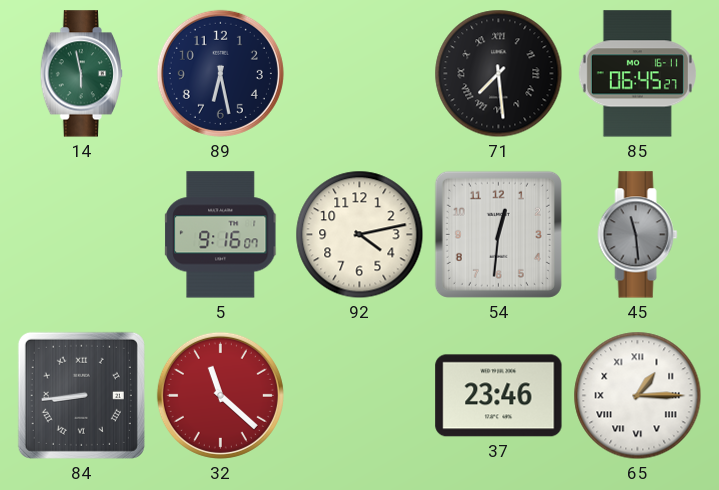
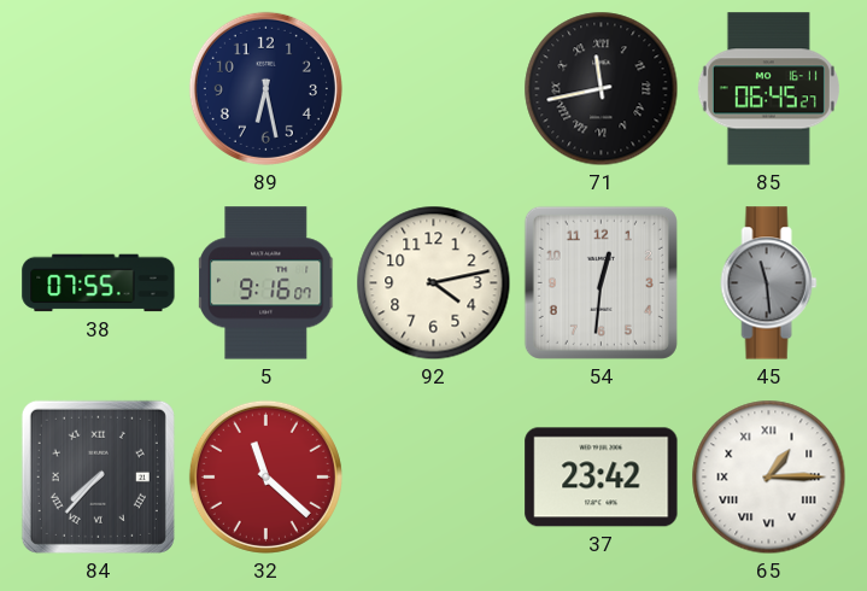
14: 5:58 -> none
71: 7:29 -> 11:43
38: none -> 07:55
84: 8:44 -> 7:37
37: 23:46 -> 23:42
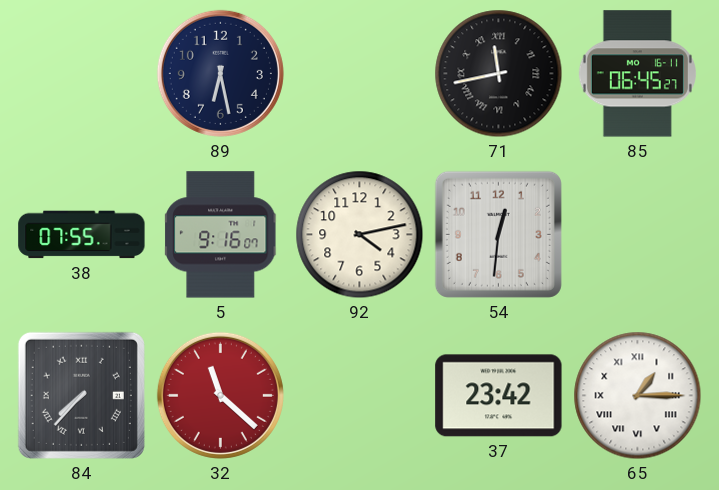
45: 11:29 -> none
